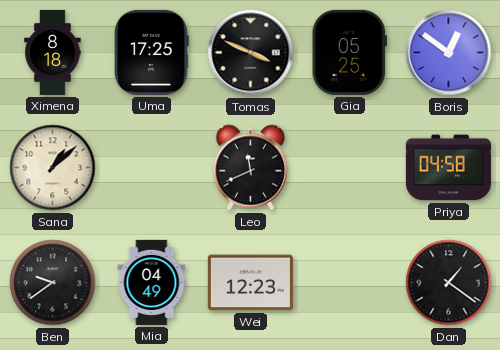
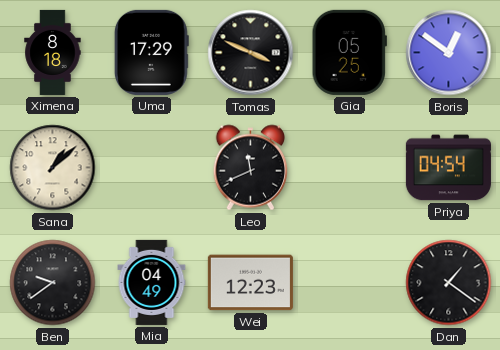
Uma: 17:25 -> 17:29
Priya: 04:58 -> 04:54
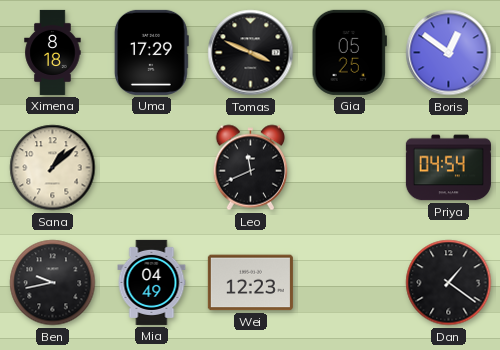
Ben: 9:39 -> 9:43
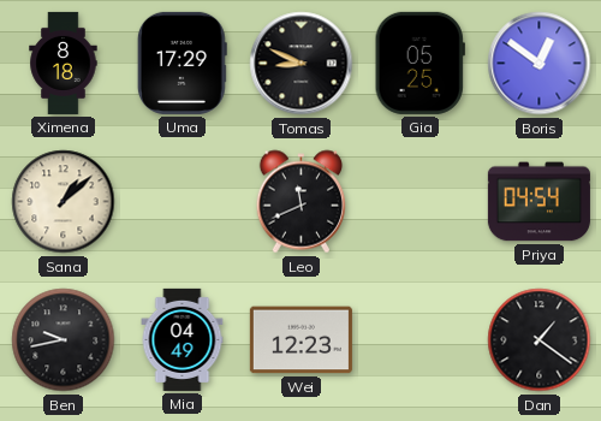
Tomas: 3:49 -> 8:49
